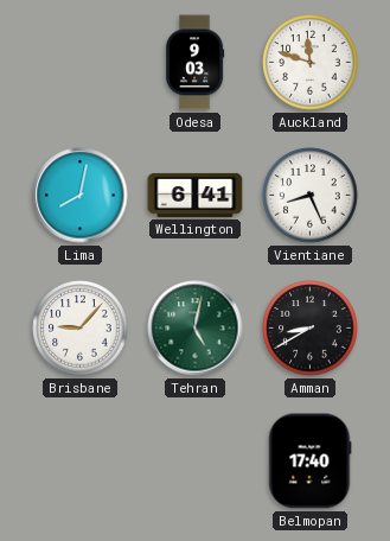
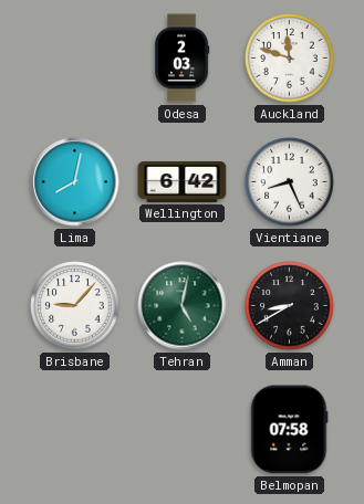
Odesa: 9:03 -> 2:03
Wellington: 6:41 -> 6:42
Belmopan: 17:40 -> 07:58
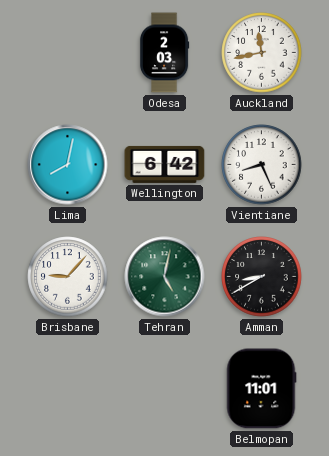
Auckland: 11:48 -> 11:43
Belmopan: 07:58 -> 11:01
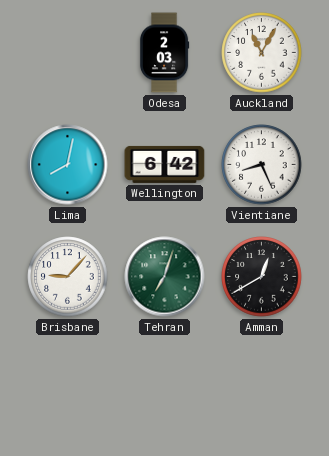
Auckland: 11:43 -> 11:05
Tehran: 5:02 -> 7:03
Amman: 8:40 -> 12:40
Belmopan: 11:01 -> none
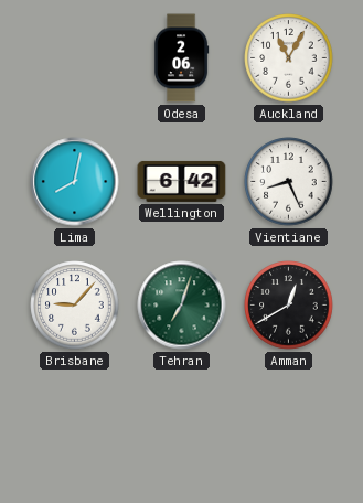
Odesa: 2:03 -> 2:06
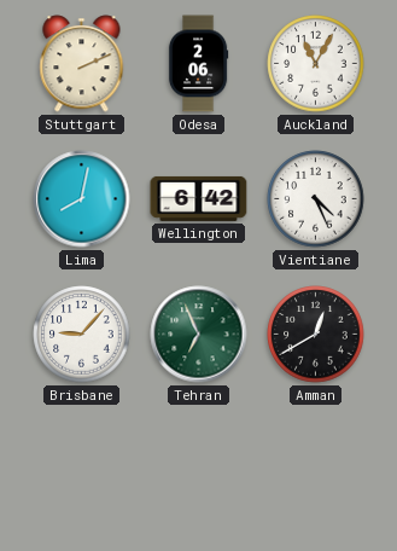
Stuttgart: none -> 2:11
Vientiane: 8:26 -> 4:26
Tehran: 7:03 -> 6:56
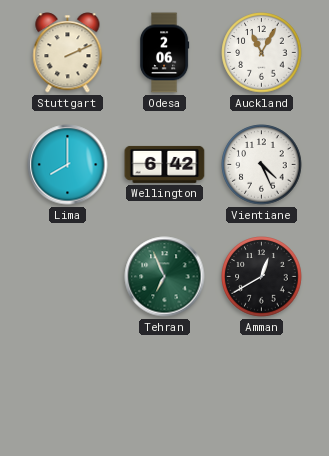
Lima: 8:02 -> 8:00
Brisbane: 9:07 -> none
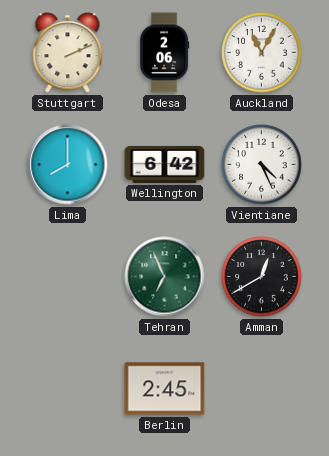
Berlin: none -> 2:45
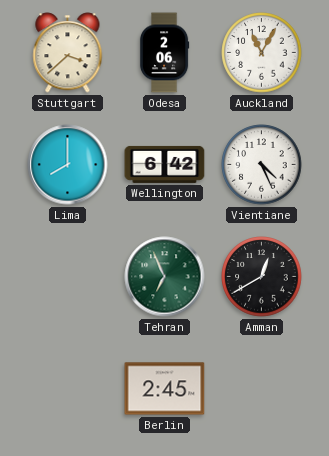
Stuttgart: 2:11 -> 3:38
